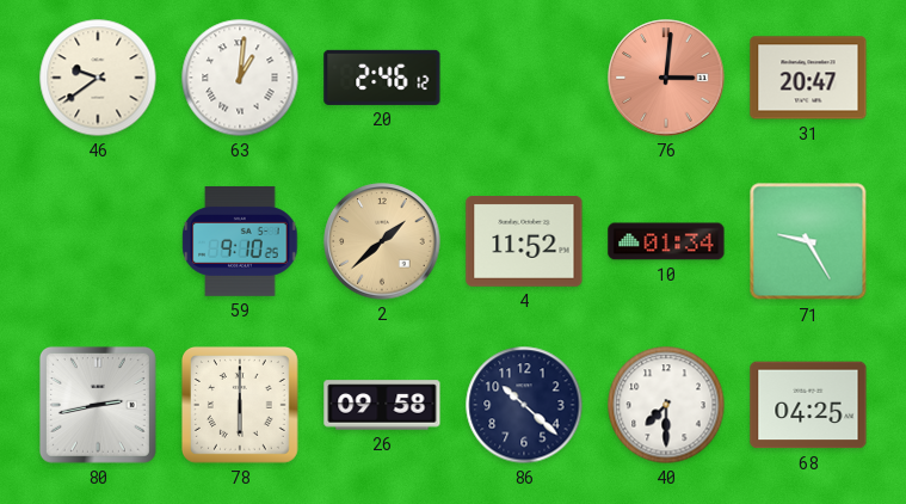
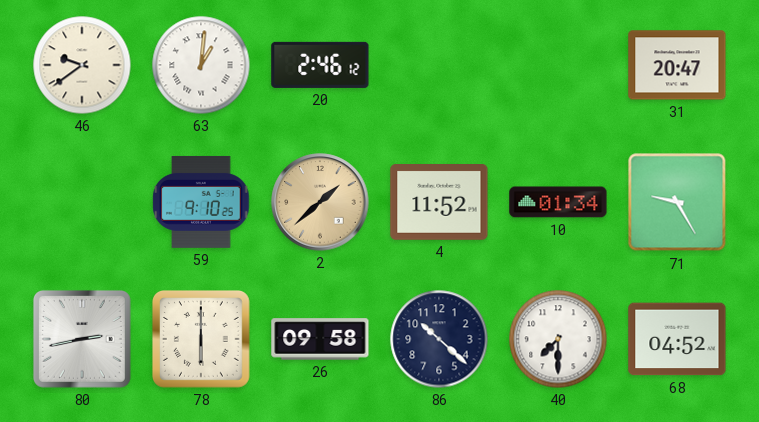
76: 3:01 -> none
68: 04:25 -> 04:52
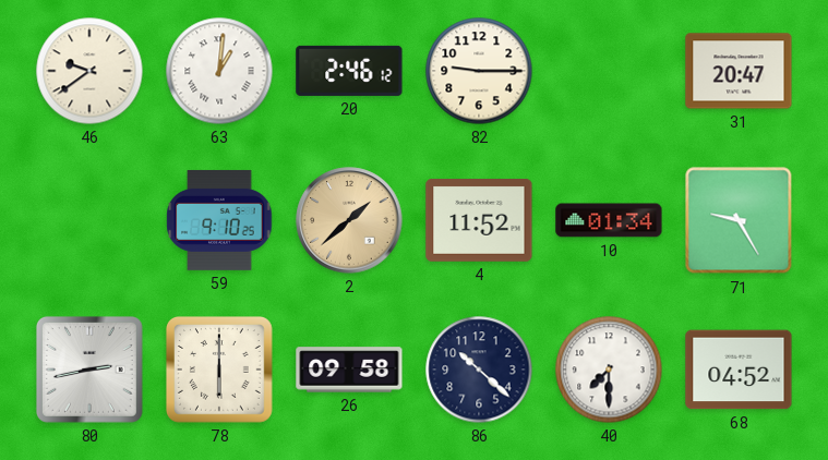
82: none -> 9:15
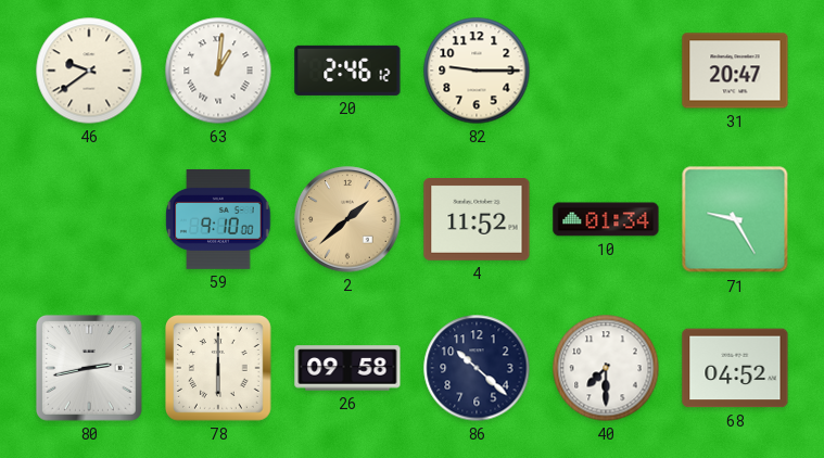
59: 9:10:25 -> 9:10:00
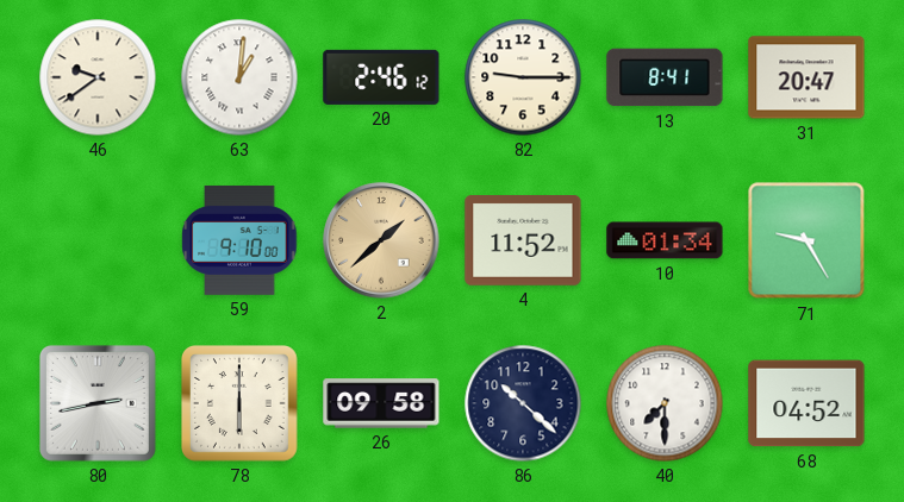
13: none -> 8:41
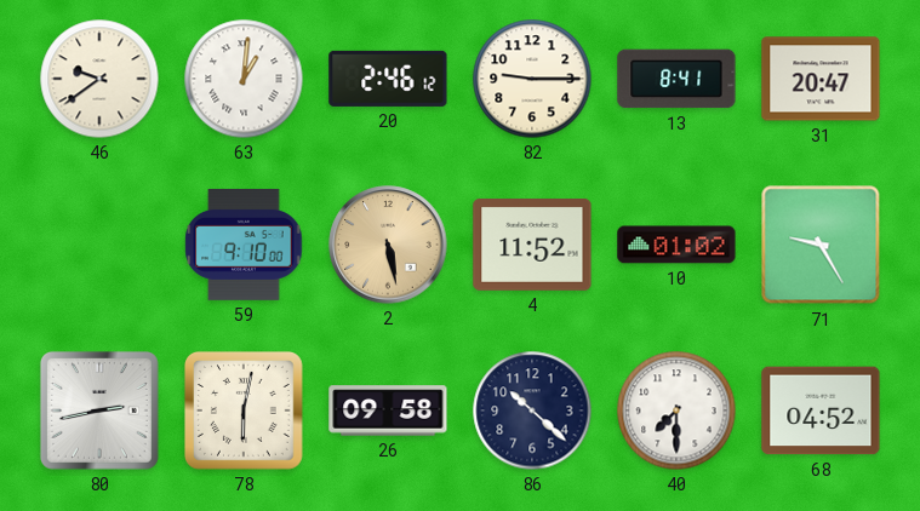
2: 1:38 -> 5:28
10: 01:34 -> 01:02
78: 6:00 -> 6:02
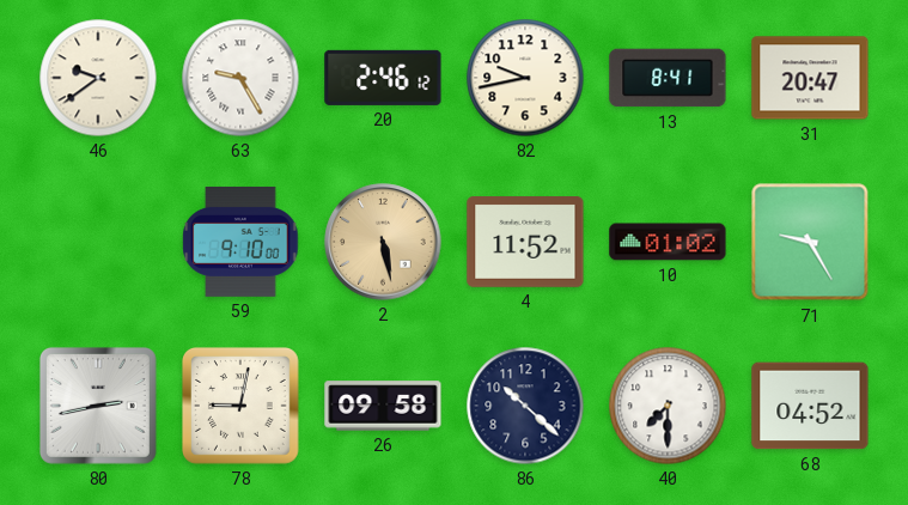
63: 1:01 -> 9:25
82: 9:15 -> 9:43
78: 6:02 -> 9:02
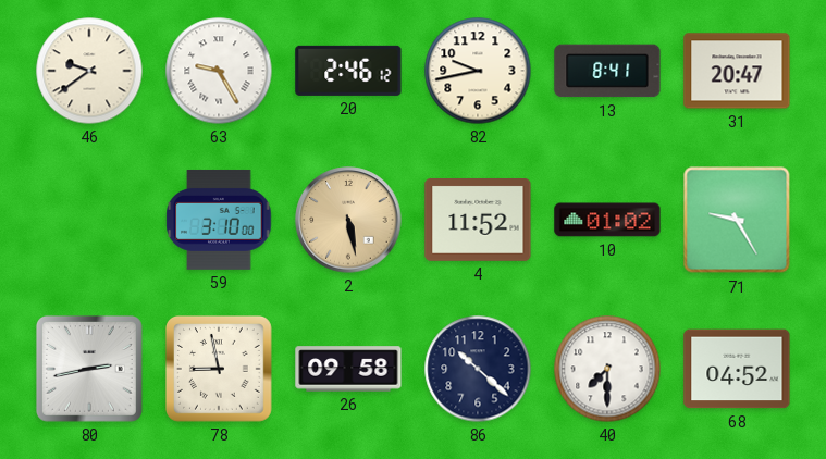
59: 9:10 -> 3:10
78: 9:02 -> 8:58
